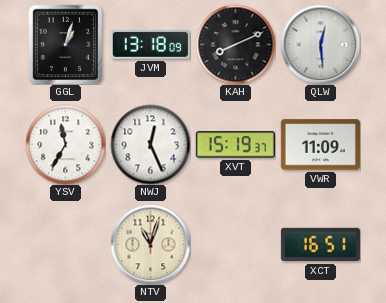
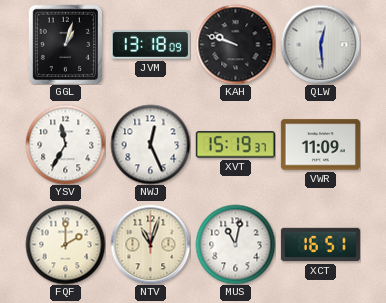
KAH: 8:11 -> 9:48
FQF: none -> 2:00
MUS: none -> 11:02
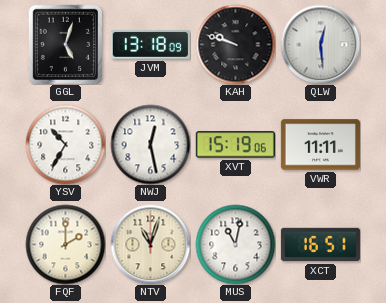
GGL: 1:03 -> 5:03
YSV: 11:35 -> 10:35
NWJ: 12:26 -> 12:28
XVT: 15:19:37 -> 15:19:06
VWR: 11:09 -> 11:11
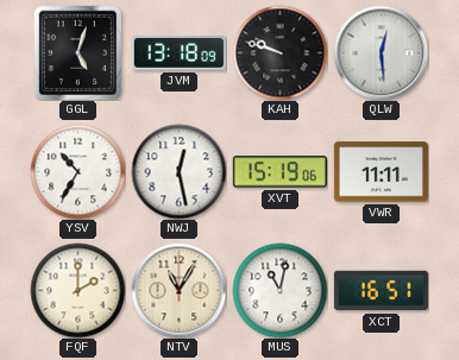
NTV: 11:03 -> 11:05
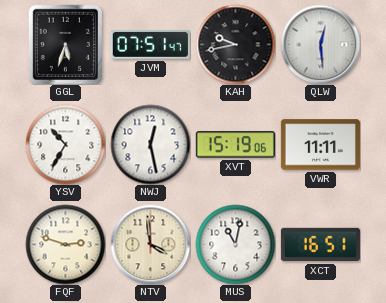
GGL: 5:03 -> 5:33
JVM: 13:18 -> 07:51
KAH: 9:48 -> 9:43
FQF: 2:00 -> 2:48
NTV: 11:05 -> 3:59
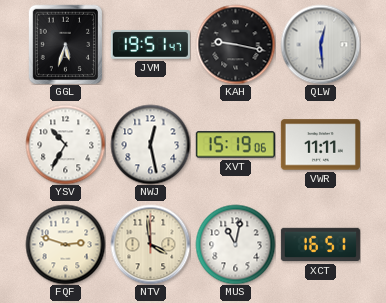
JVM: 07:51 -> 19:51
KAH: 9:43 -> 9:17
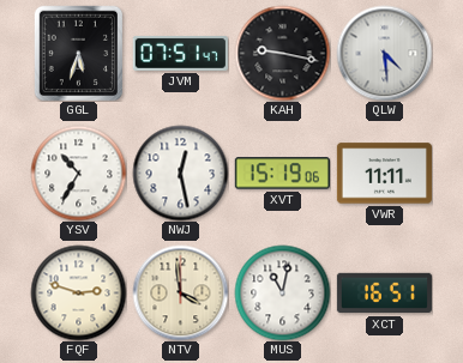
JVM: 19:51 -> 07:51
QLW: 12:29 -> 4:29
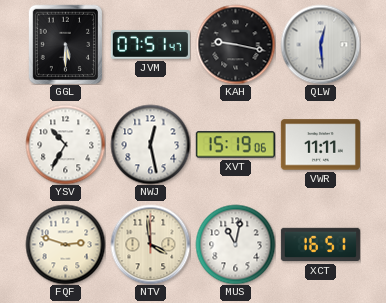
GGL: 5:33 -> 5:30
QLW: 4:29 -> 12:29
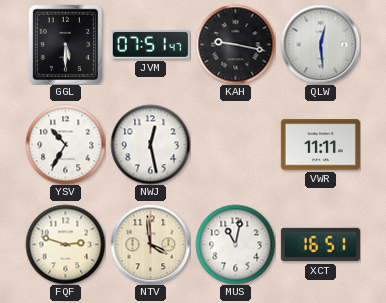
XVT: 15:19 -> none
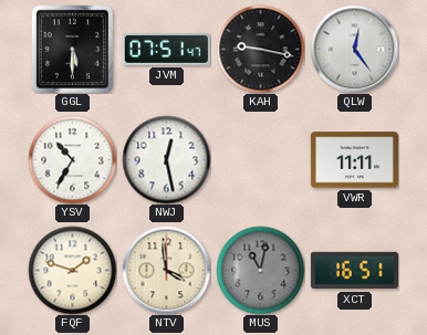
QLW: 12:29 -> 12:24
FQF: 2:48 -> 1:48
MUS dial: white -> grey
